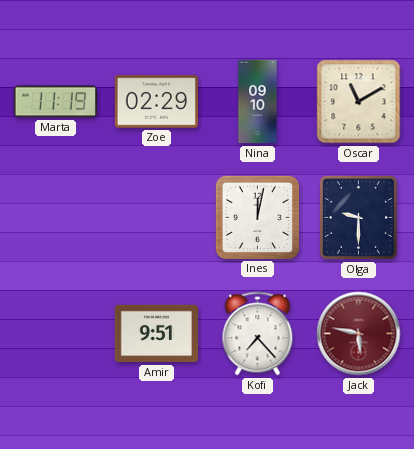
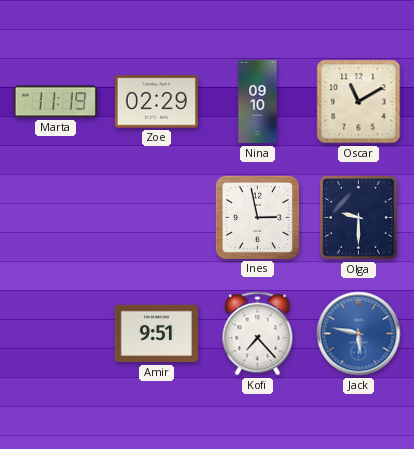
Ines: 12:02 -> 2:58
Jack dial: burgundy -> blue
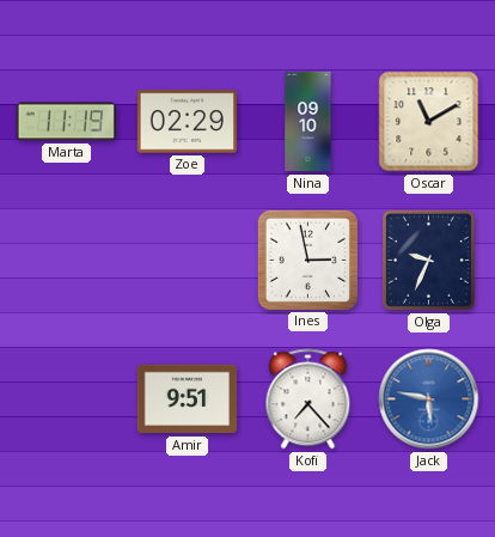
Olga: 9:30 -> 9:34
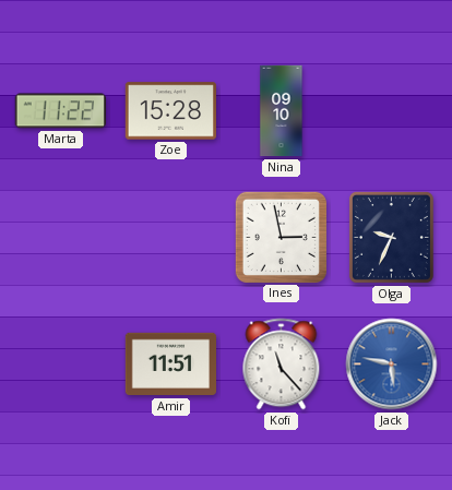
Marta: 11:19 -> 11:22
Zoe: 02:29 -> 15:28
Oscar: 11:10 -> none
Amir: 9:51 -> 11:51
Kofi: 7:23 -> 11:23
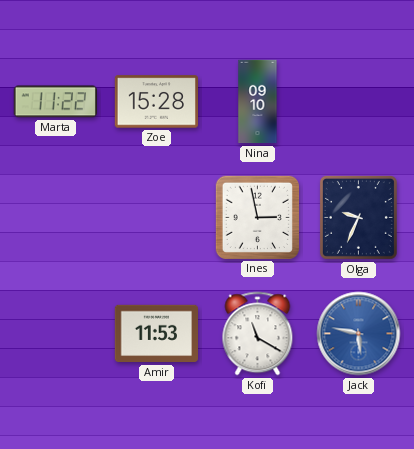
Amir: 11:51 -> 11:53
Kofi: 11:23 -> 11:20
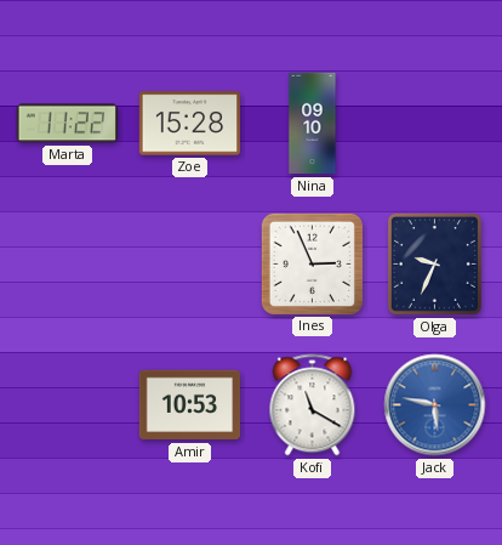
Ines: 2:58 -> 2:56
Amir: 11:53 -> 10:53
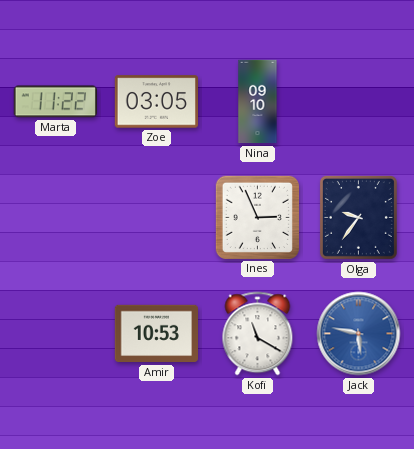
Zoe: 15:28 -> 03:05
Olga: 9:34 -> 9:36
